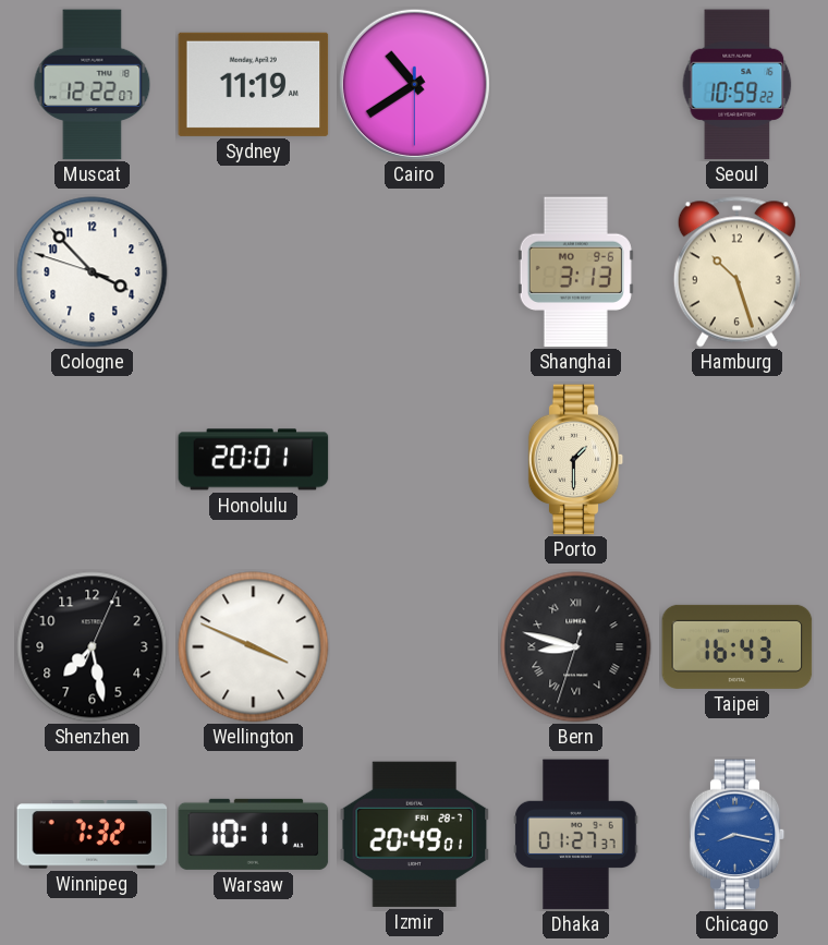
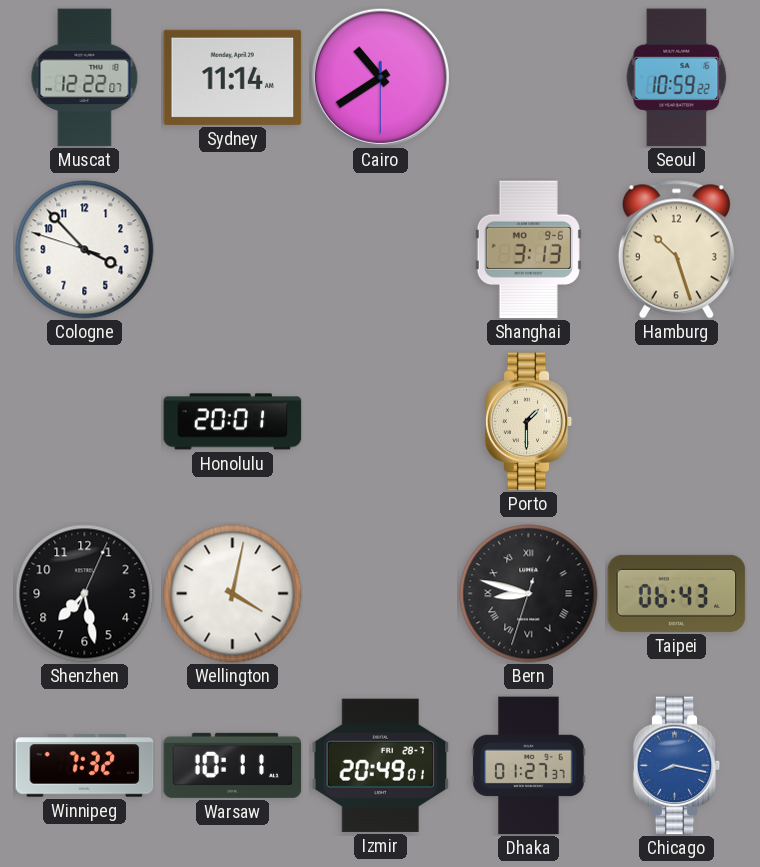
Sydney: 11:19 -> 11:14
Wellington: 3:49 -> 4:02
Taipei: 16:43 -> 06:43
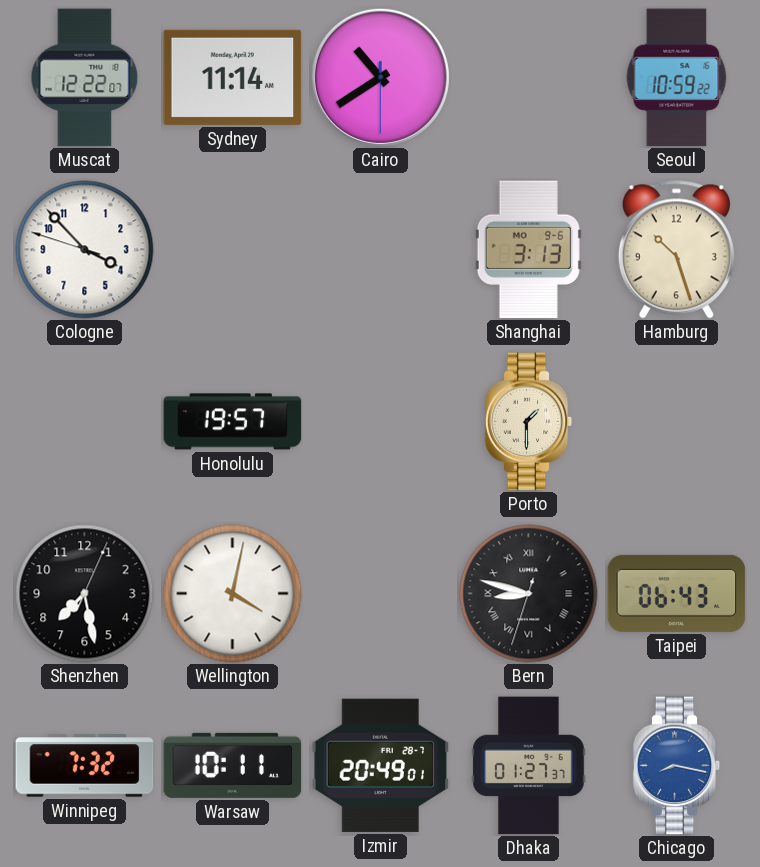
Honolulu: 20:01 -> 19:57
